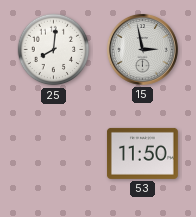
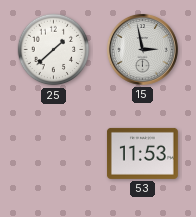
25: 8:01 -> 1:38
53: 11:50 -> 11:53
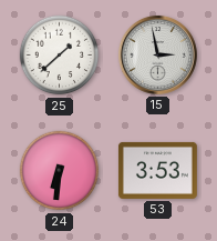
24: none -> 6:31
53: 11:53 -> 3:53
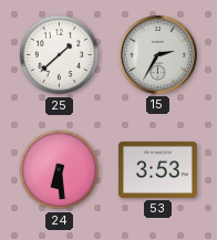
15: 2:58 -> 2:35
24: 6:31 -> 6:29
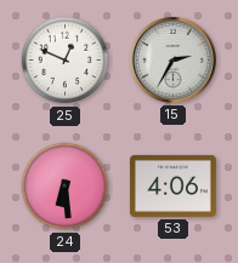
25: 1:38 -> 12:49
53: 3:53 -> 4:06
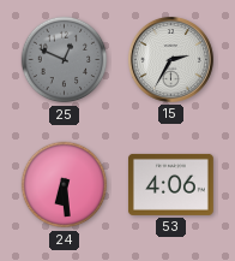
25 dial: white -> grey
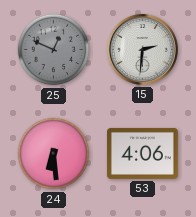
15: 2:35 -> 2:31
